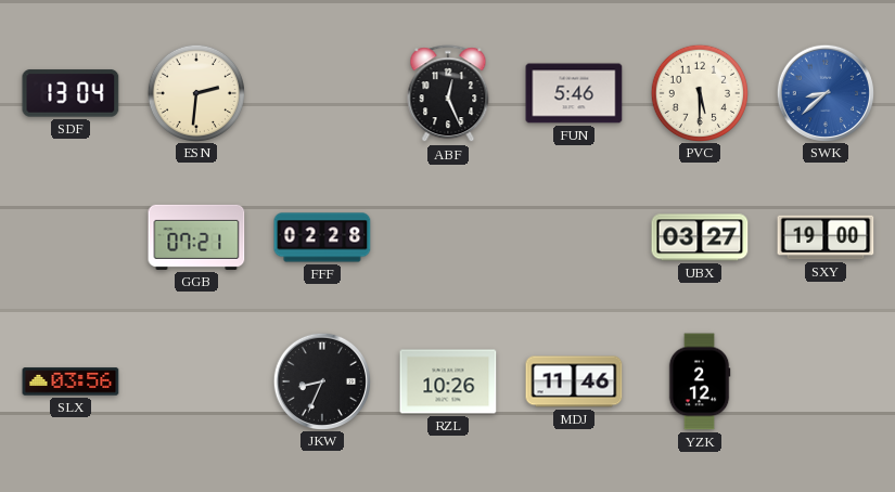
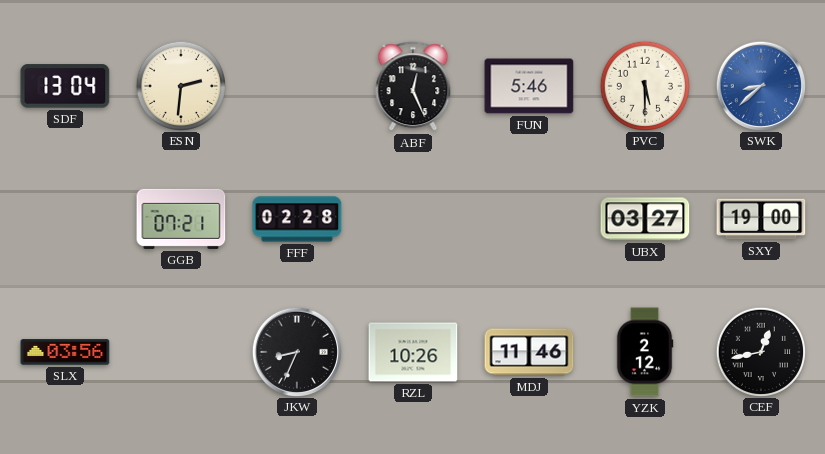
CEF: none -> 12:43
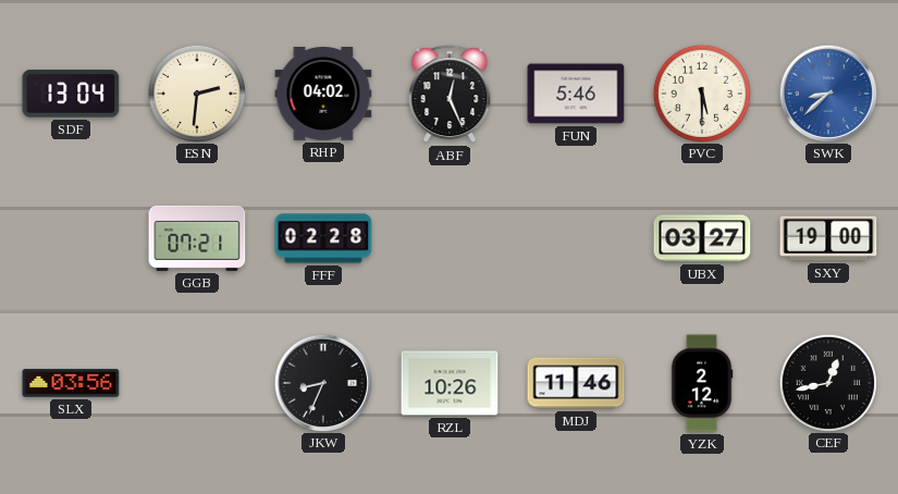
RHP: none -> 04:02
